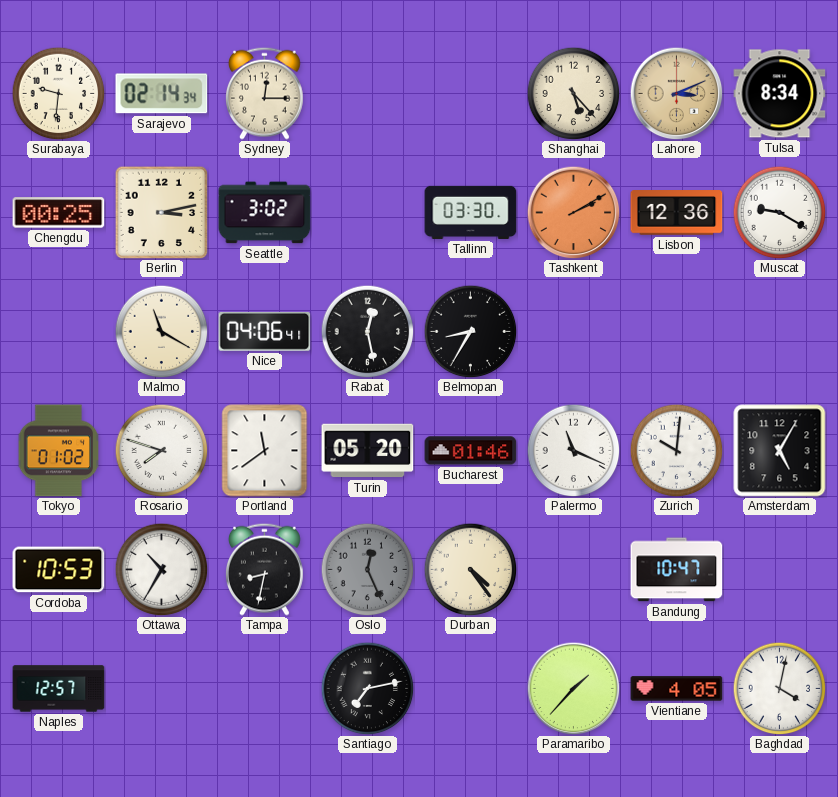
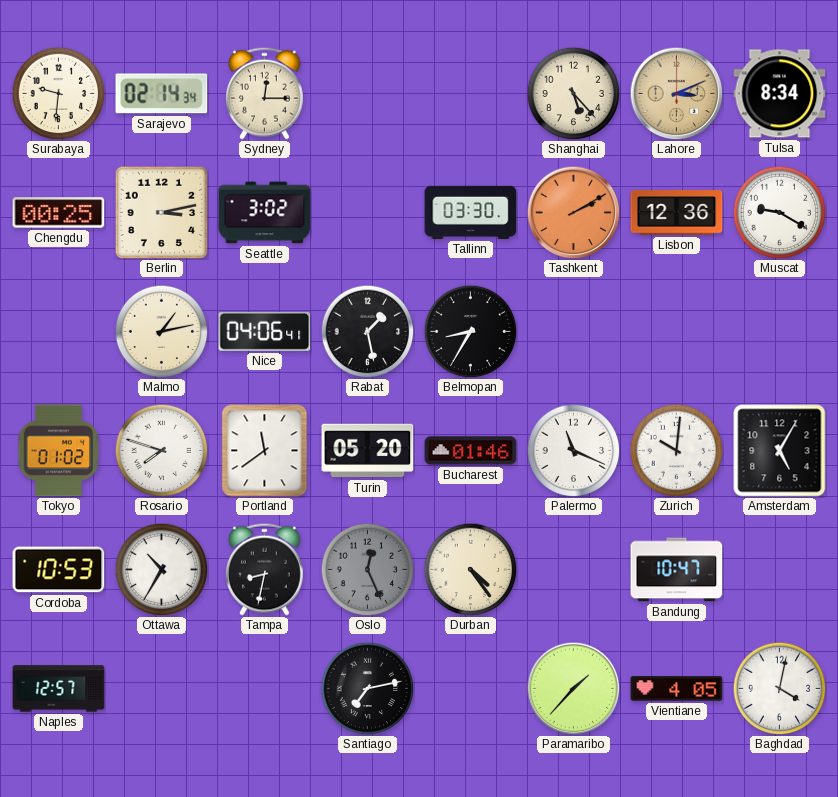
Malmo: 11:20 -> 1:13
Rabat: 12:28 -> 1:28
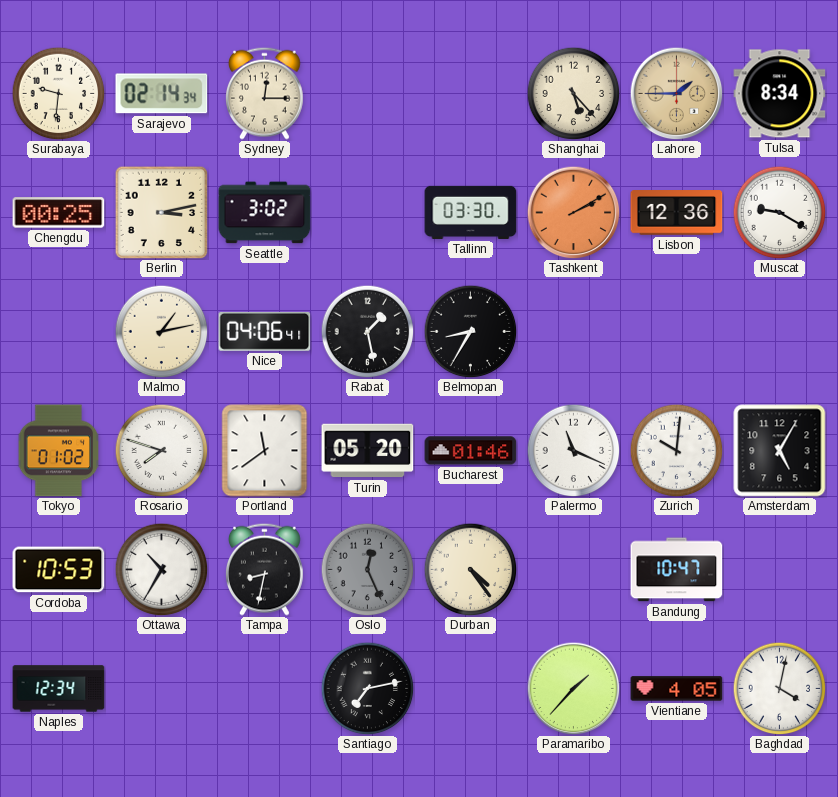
Lahore: 3:11 -> 1:45
Naples: 12:57 -> 12:34
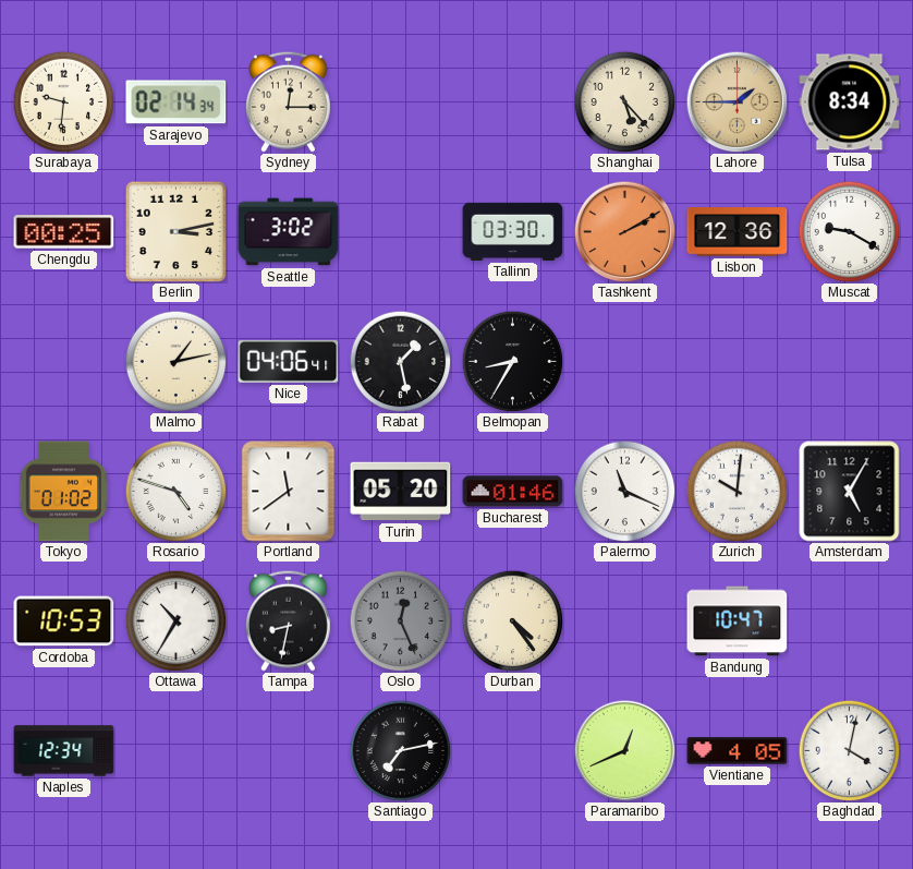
Rosario: 7:48 -> 4:48
Paramaribo: 1:37 -> 12:41
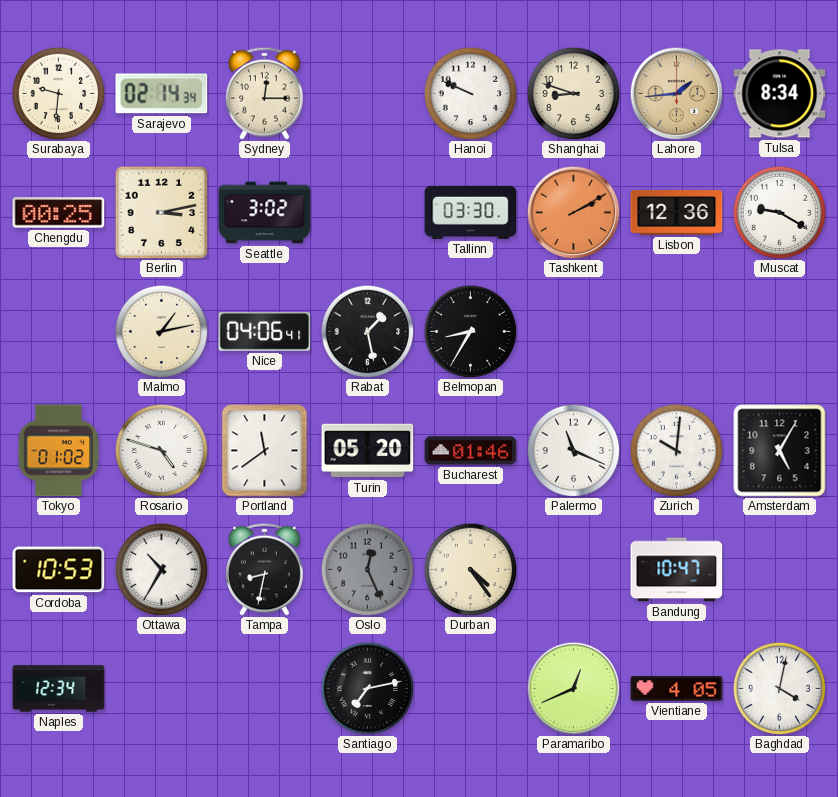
Hanoi: none -> 9:49
Shanghai: 5:23 -> 8:48
Lahore: 1:45 -> 1:44
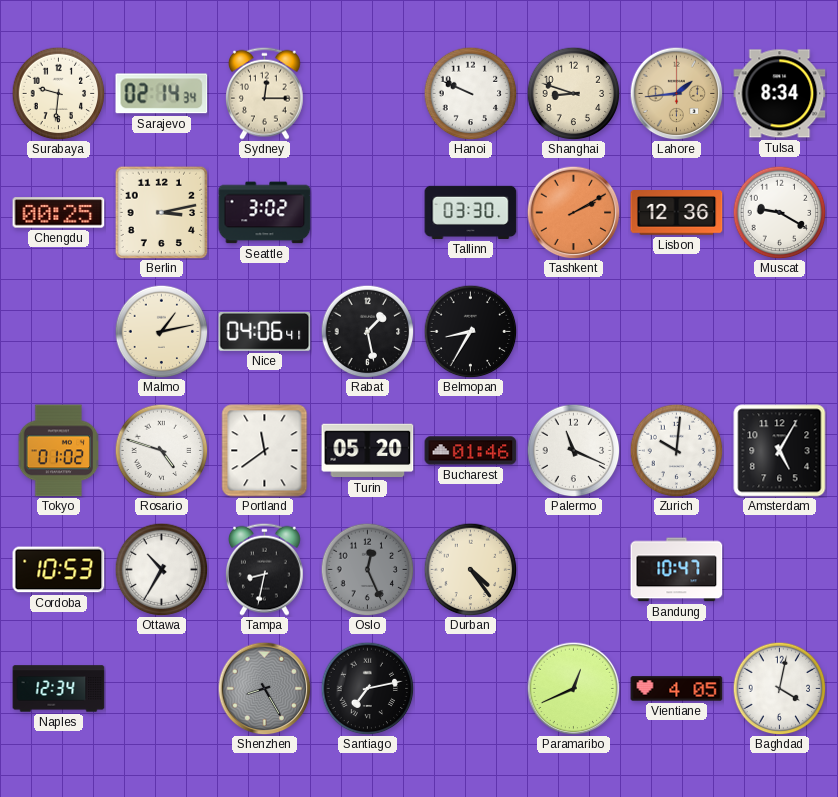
Shenzhen: none -> 8:25
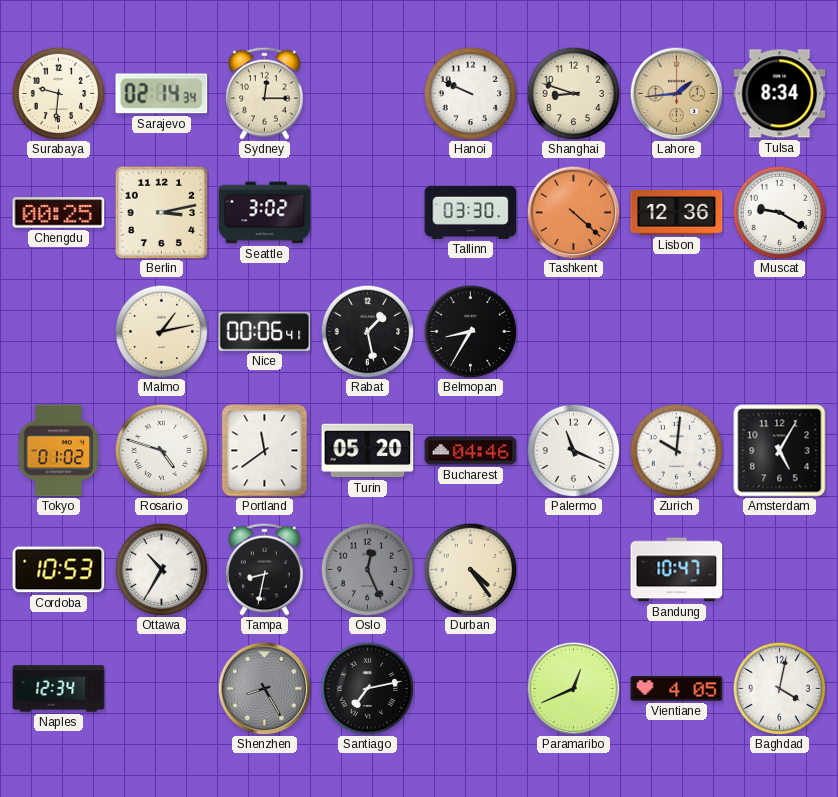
Tashkent: 2:10 -> 4:22
Nice: 04:06 -> 00:06
Bucharest: 01:46 -> 04:46
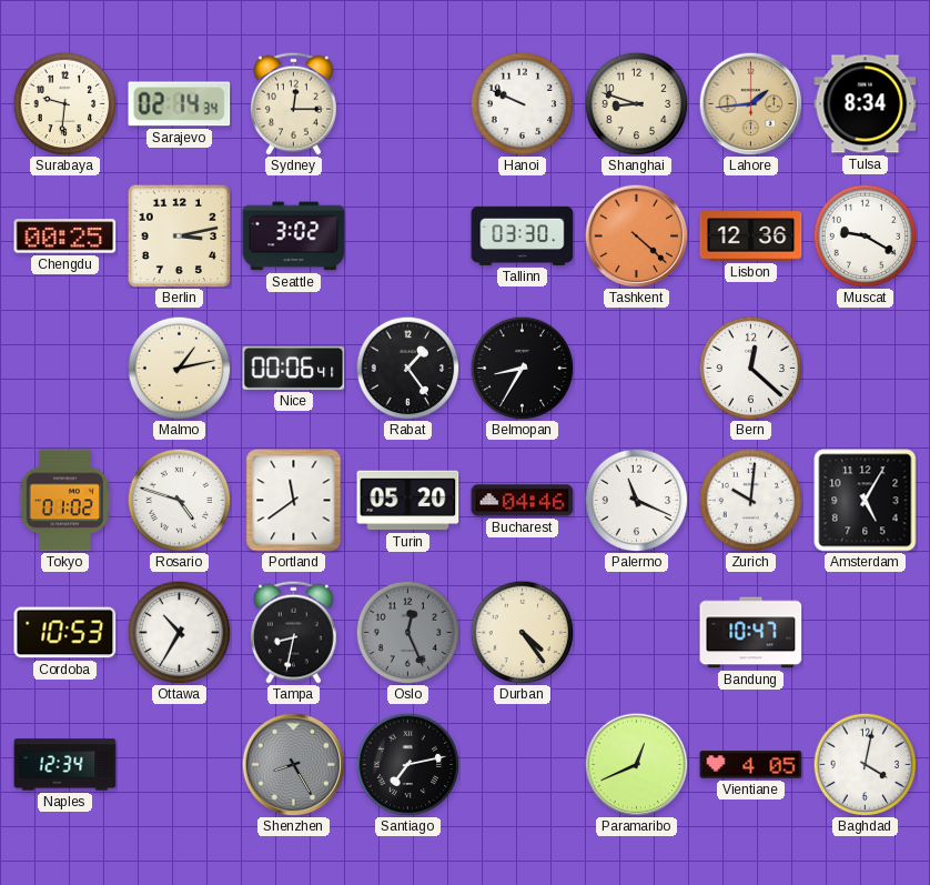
Rabat: 1:28 -> 1:24
Bern: none -> 12:22
